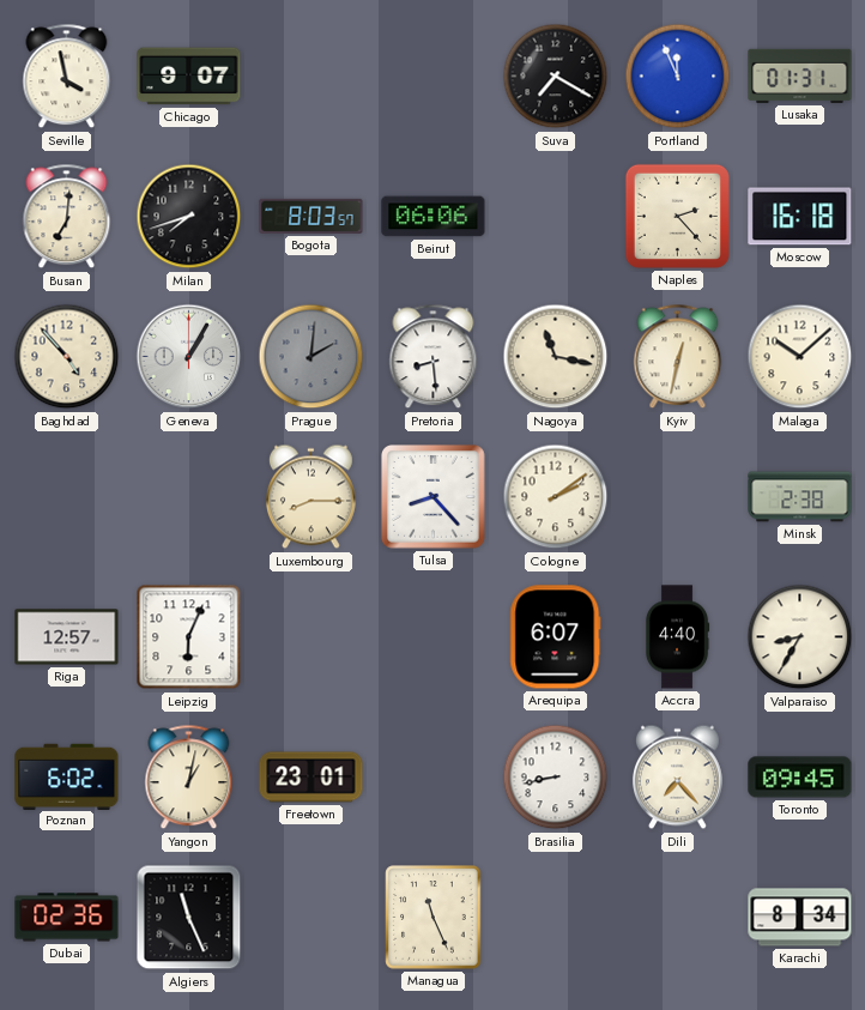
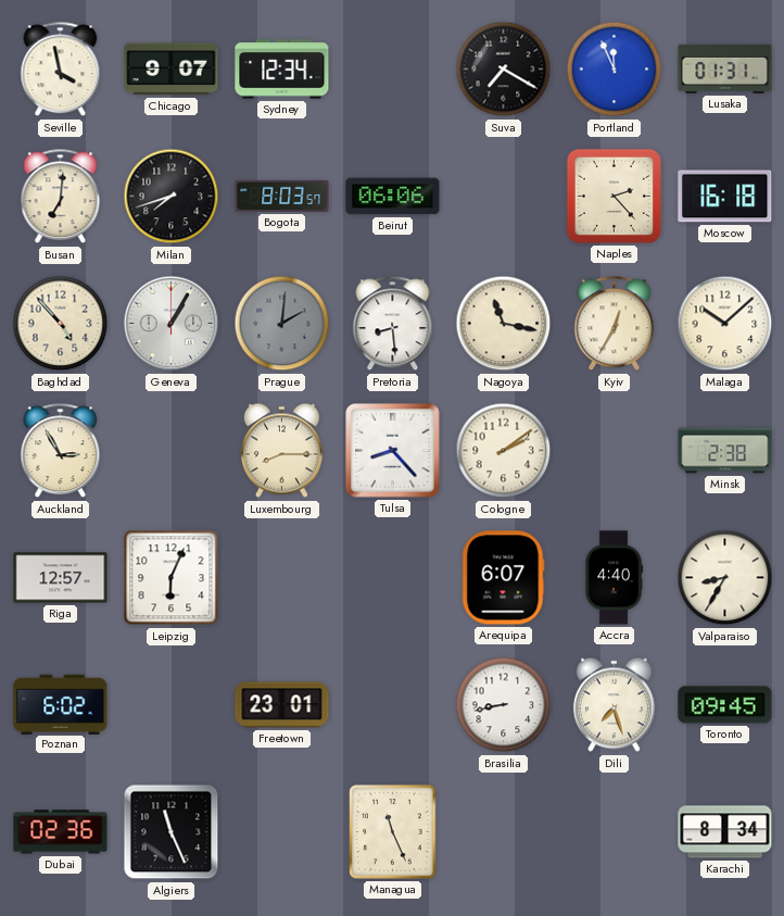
Sydney: none -> 12:34
Kyiv: 12:32 -> 12:35
Auckland: none -> 2:55
Yangon: 1:02 -> none
Dili: 7:23 -> 7:27
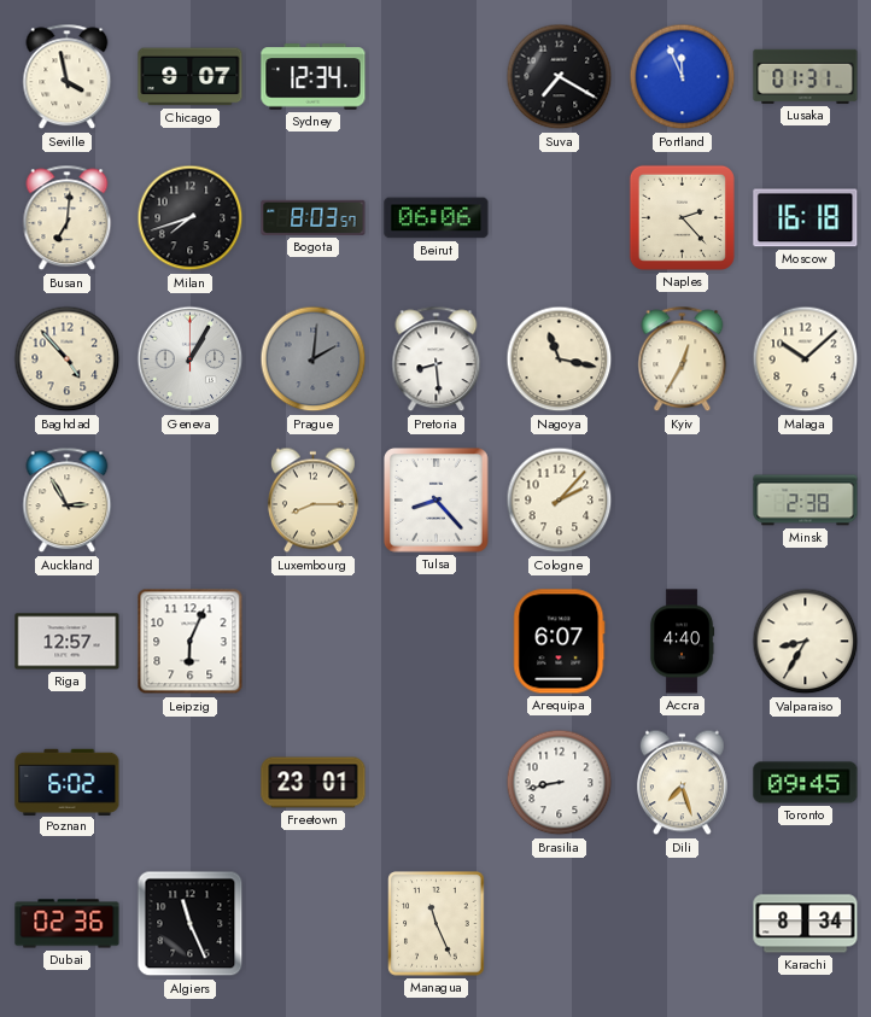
Cologne: 2:09 -> 2:07
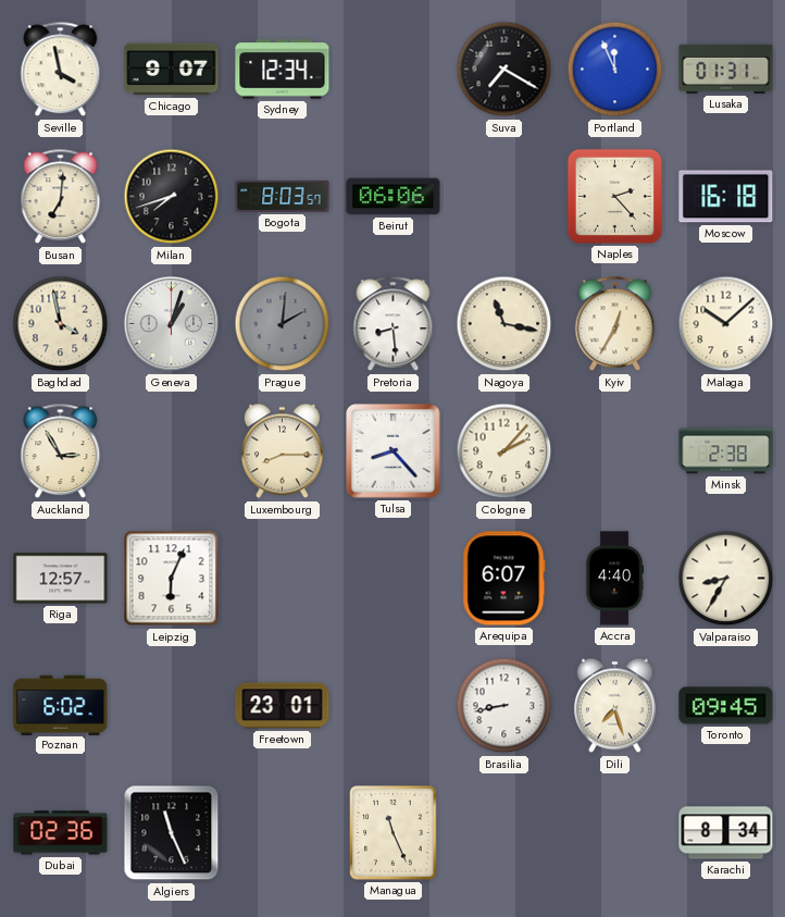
Baghdad: 4:53 -> 3:58
Geneva: 1:05 -> 1:03
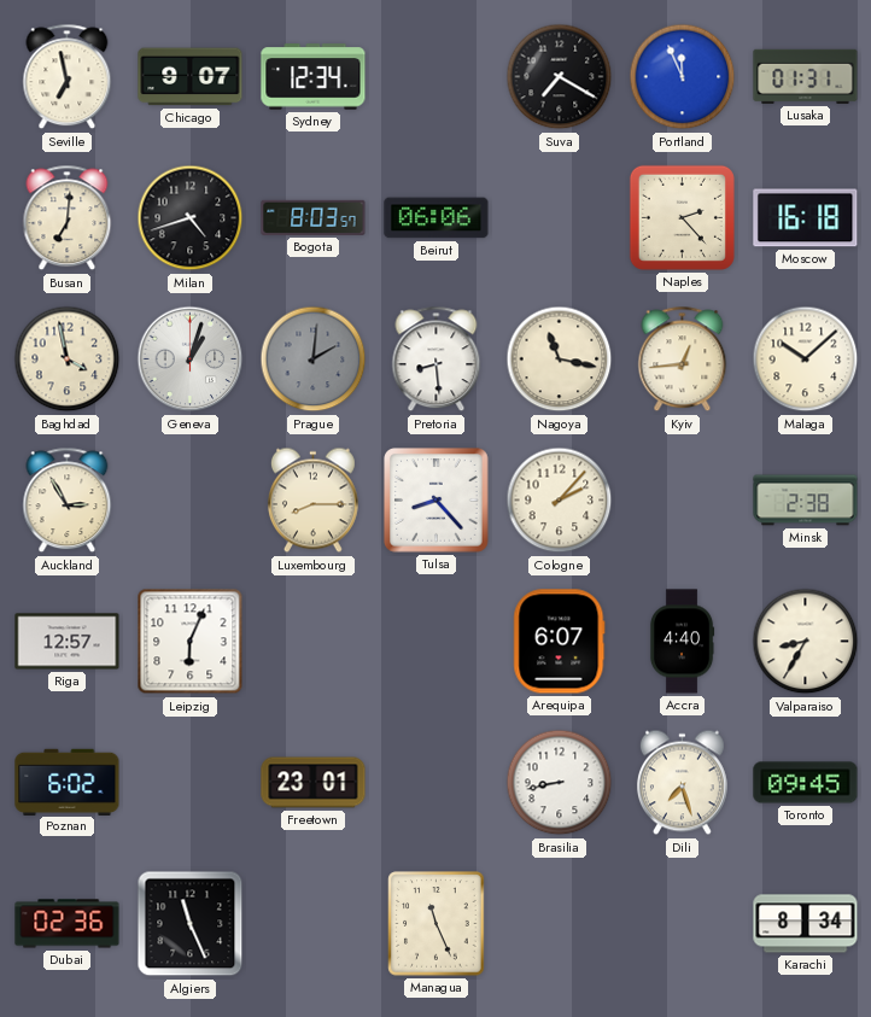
Seville: 3:58 -> 6:58
Milan: 7:42 -> 4:42
Kyiv: 12:35 -> 12:44
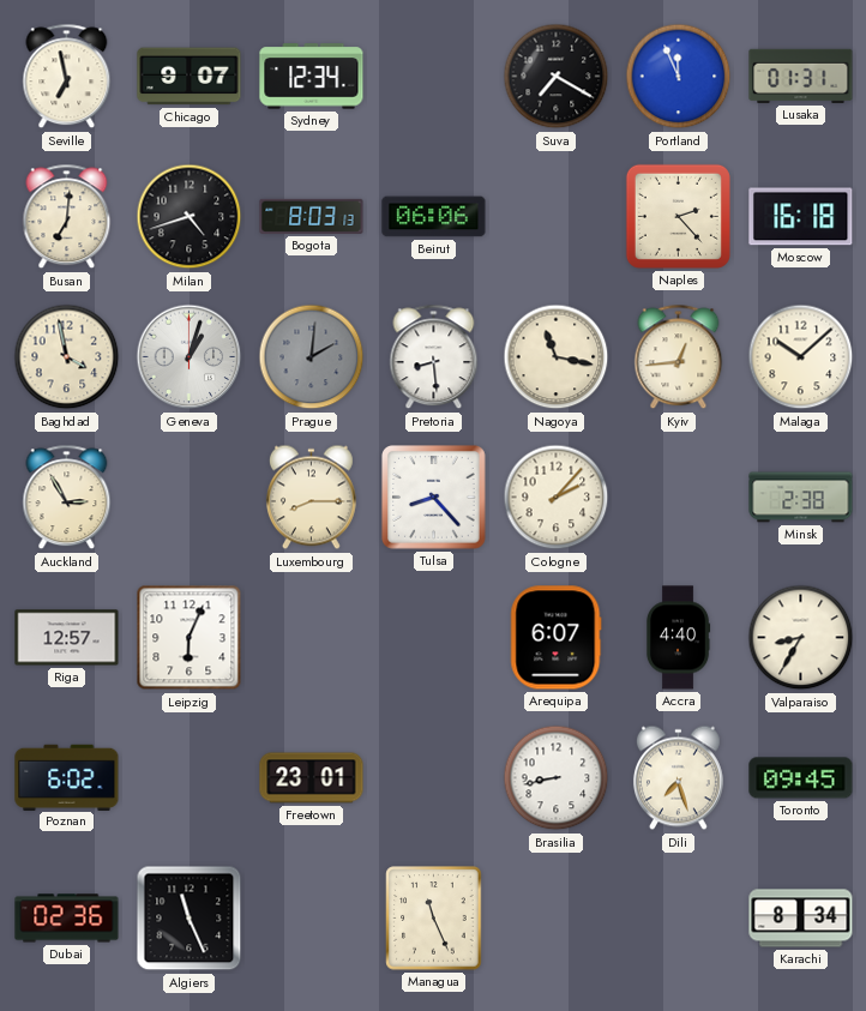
Bogota: 8:03:57 -> 8:03:13
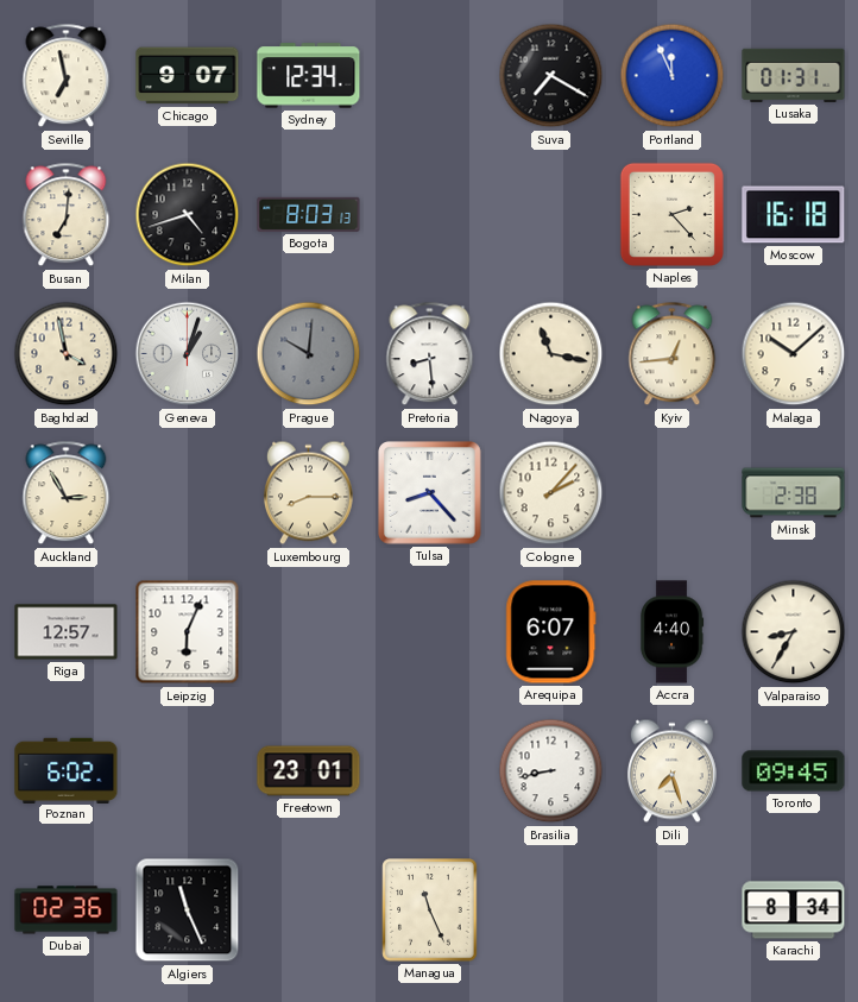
Beirut: 06:06 -> none
Prague: 2:01 -> 10:01
